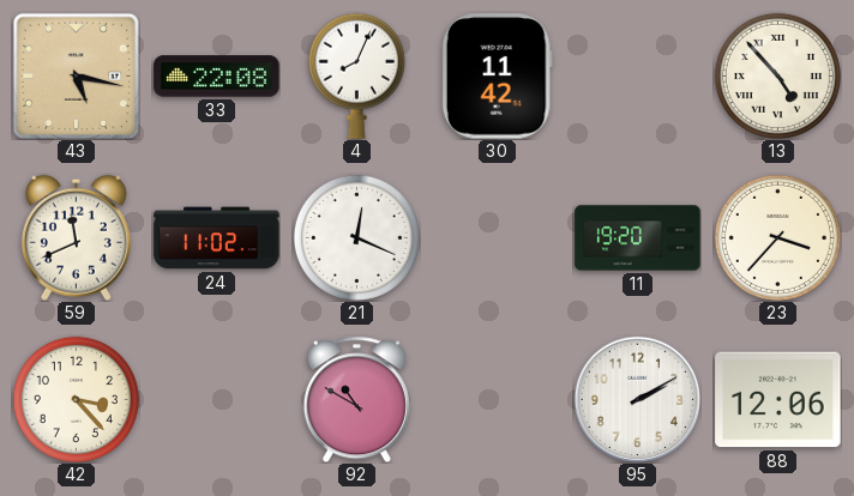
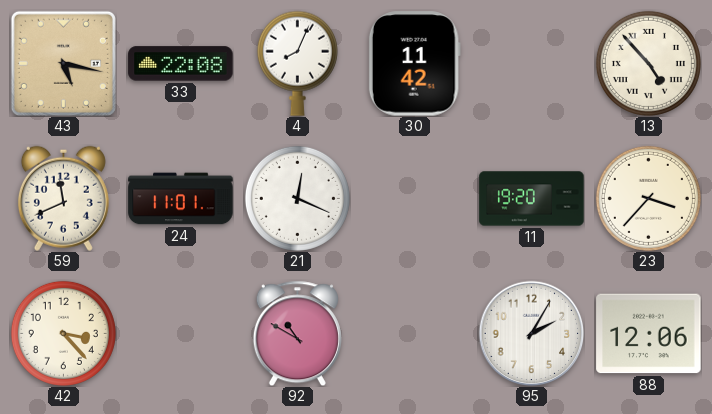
24: 11:02 -> 11:01
95: 2:10 -> 2:05
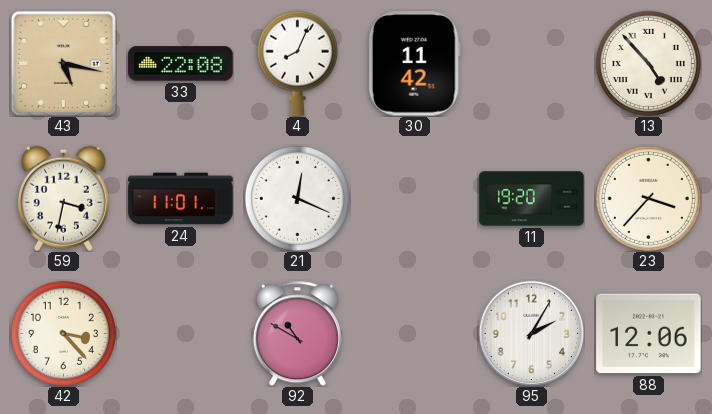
59: 11:41 -> 3:32
